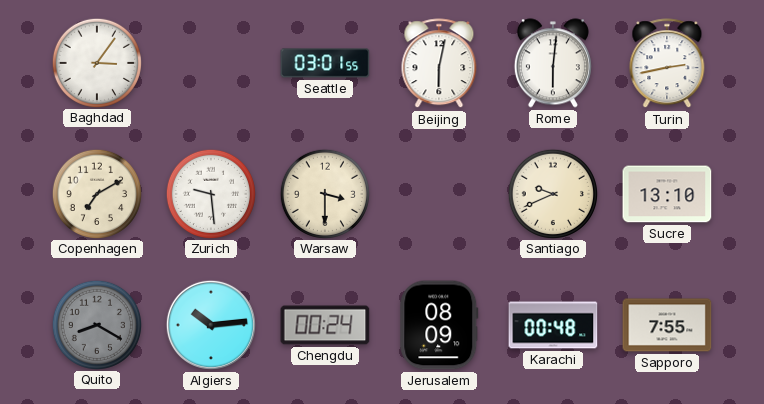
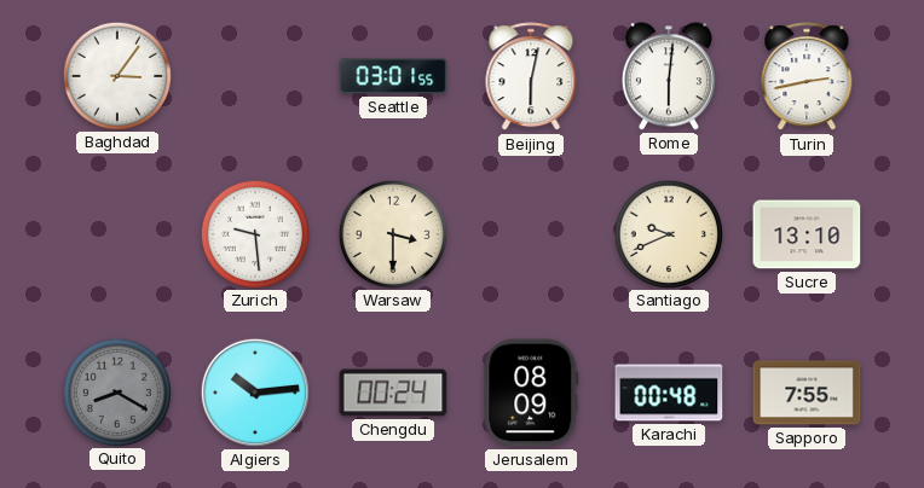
Copenhagen: 7:10 -> none
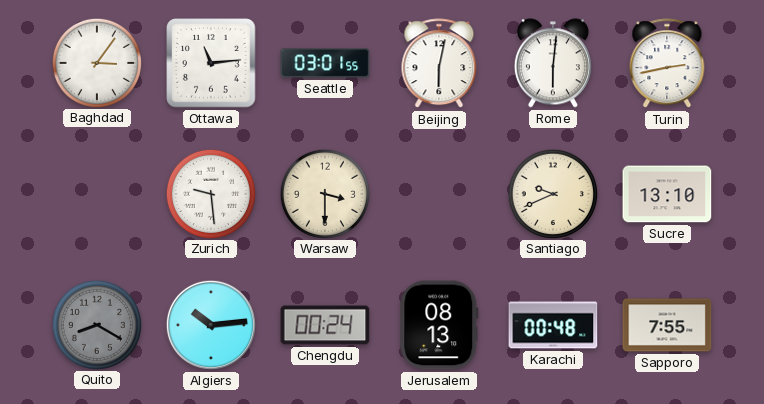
Ottawa: none -> 11:14
Jerusalem: 08:09 -> 08:13
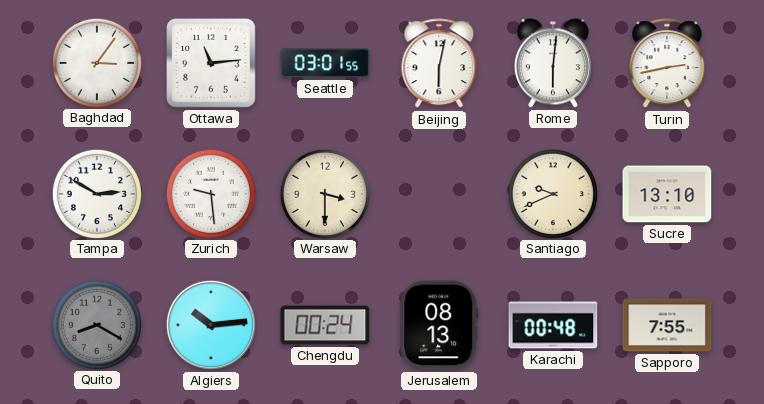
Tampa: none -> 2:50
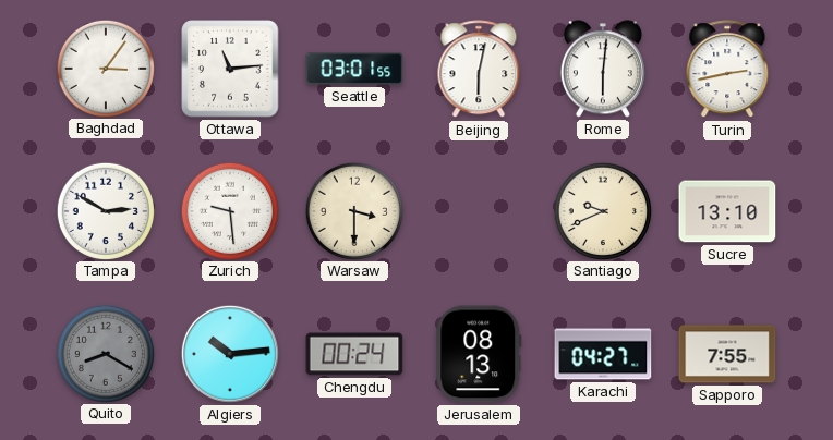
Karachi: 00:48 -> 04:27
